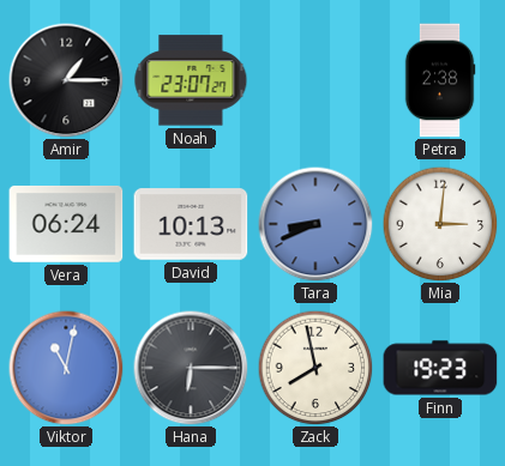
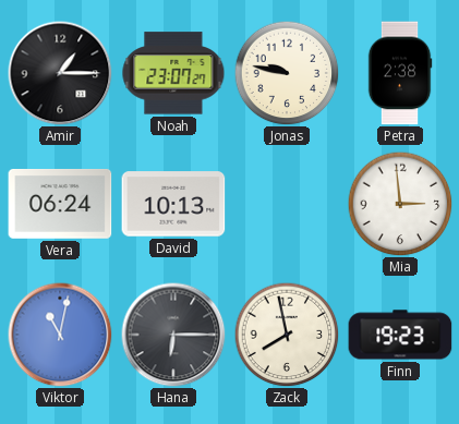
Jonas: none -> 9:47
Tara: 8:41 -> none
Mia: 3:01 -> 2:59
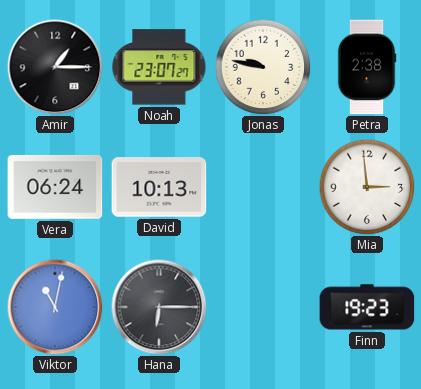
Zack: 7:58 -> none
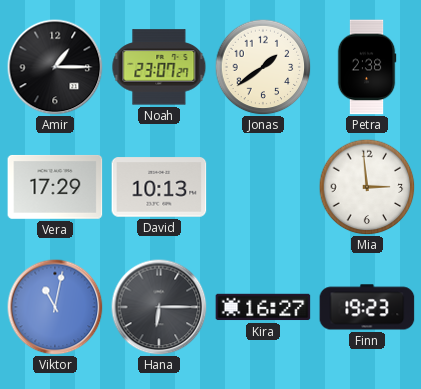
Jonas: 9:47 -> 1:39
Vera: 06:24 -> 17:29
Kira: none -> 16:27
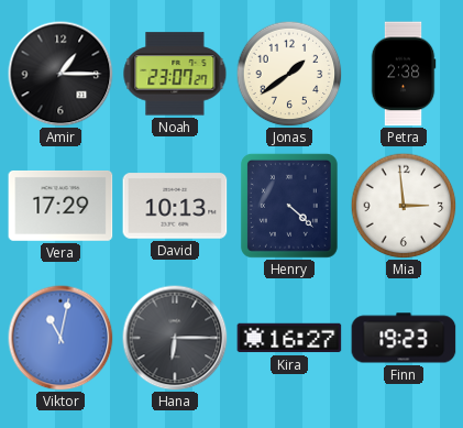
Henry: none -> 4:22
